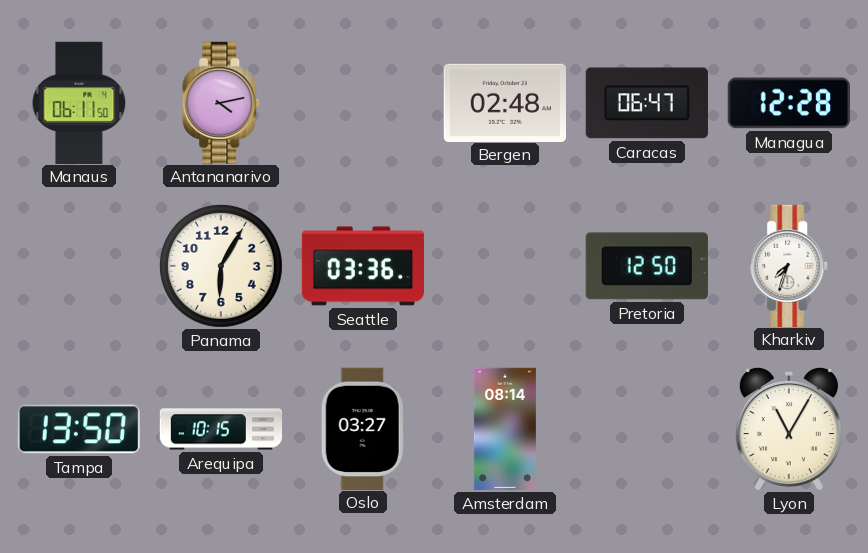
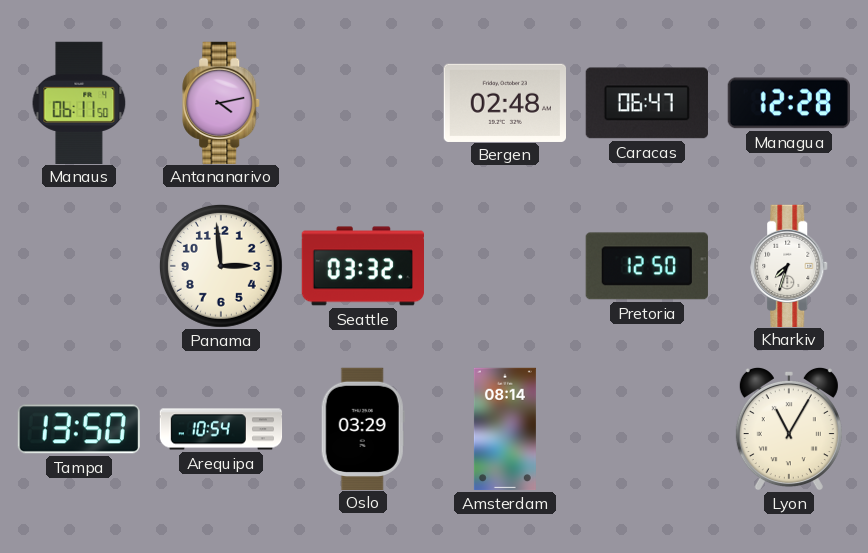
Panama: 6:05 -> 2:59
Seattle: 03:36 -> 03:32
Arequipa: 10:15 -> 10:54
Oslo: 03:27 -> 03:29
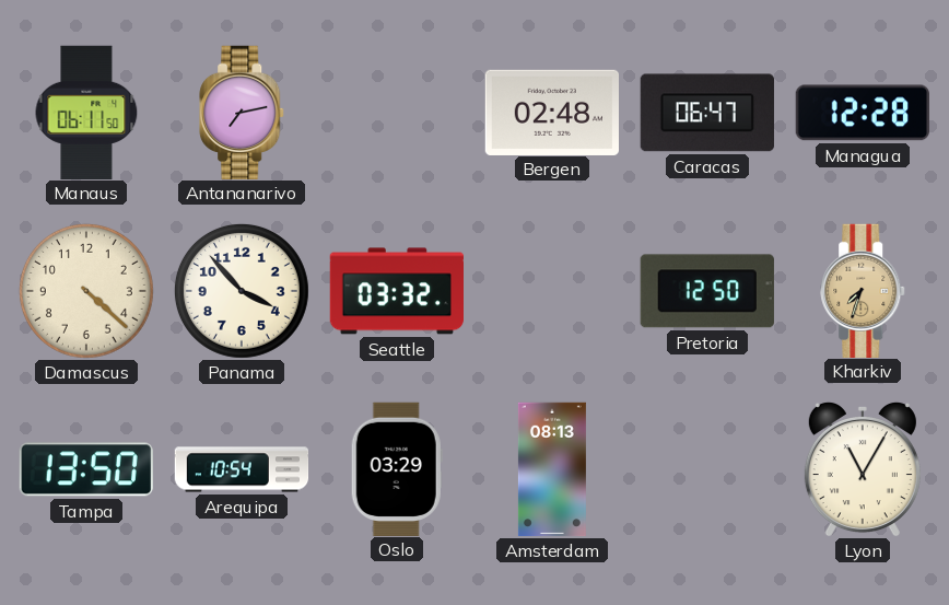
Antananarivo: 4:13 -> 7:13
Damascus: none -> 4:22
Panama: 2:59 -> 3:53
Kharkiv dial: white -> champagne
Amsterdam: 08:14 -> 08:13
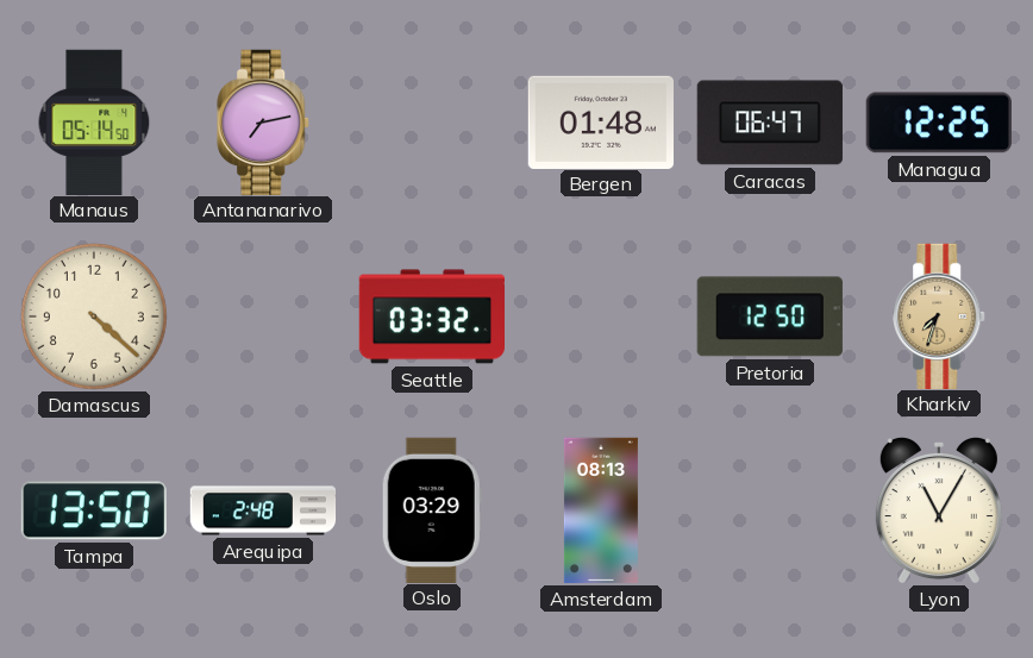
Manaus: 06:11 -> 05:14
Bergen: 02:48 -> 01:48
Managua: 12:28 -> 12:25
Panama: 3:53 -> none
Arequipa: 10:54 -> 2:48
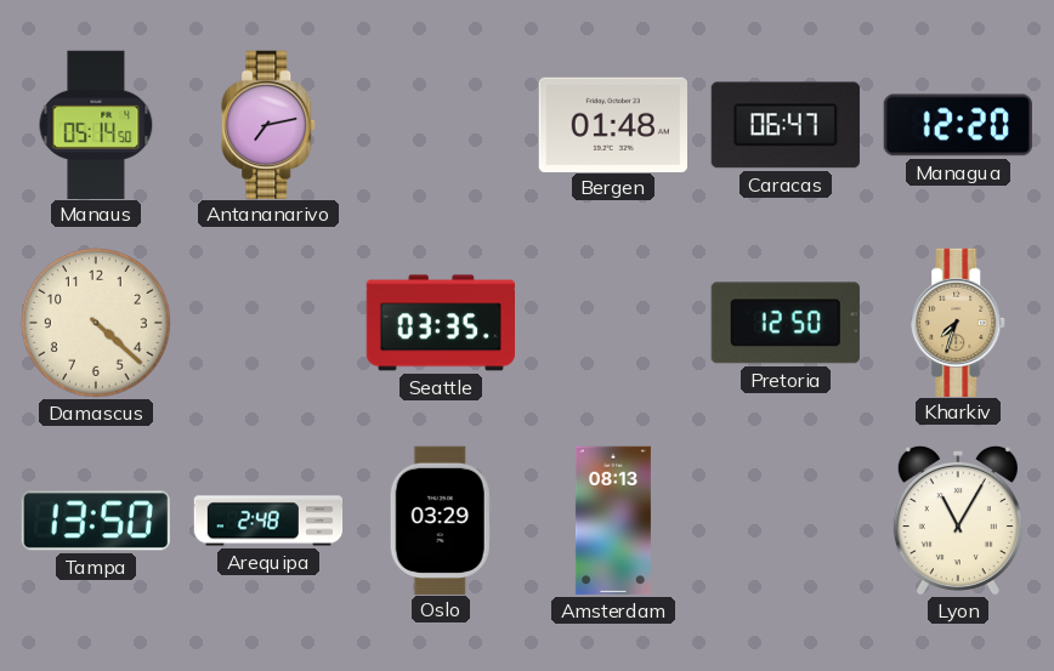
Managua: 12:25 -> 12:20
Seattle: 03:32 -> 03:35
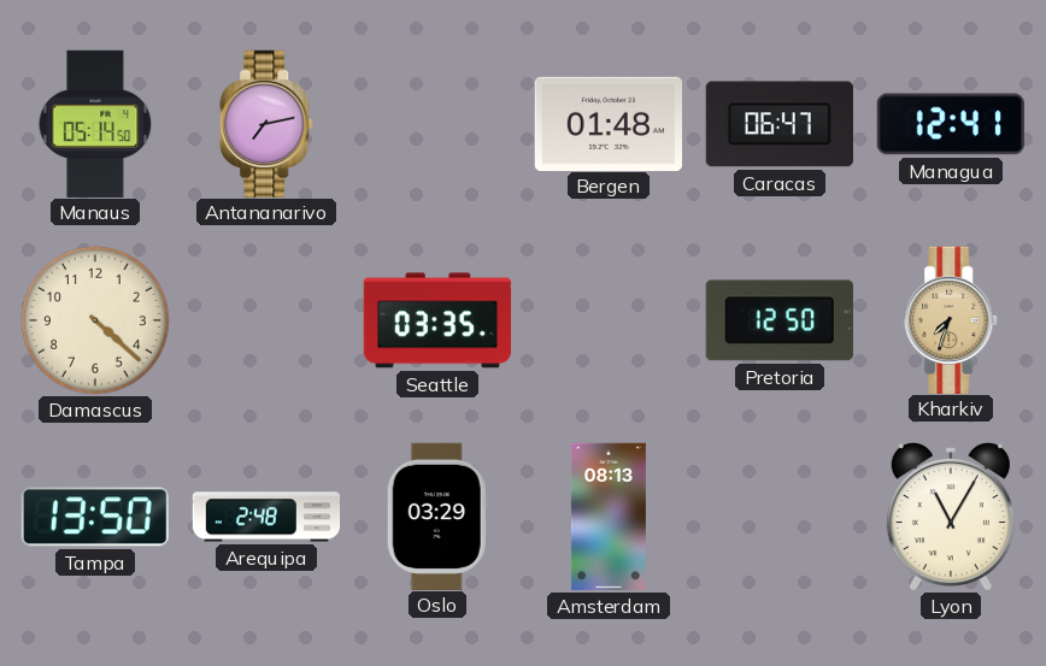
Managua: 12:20 -> 12:41
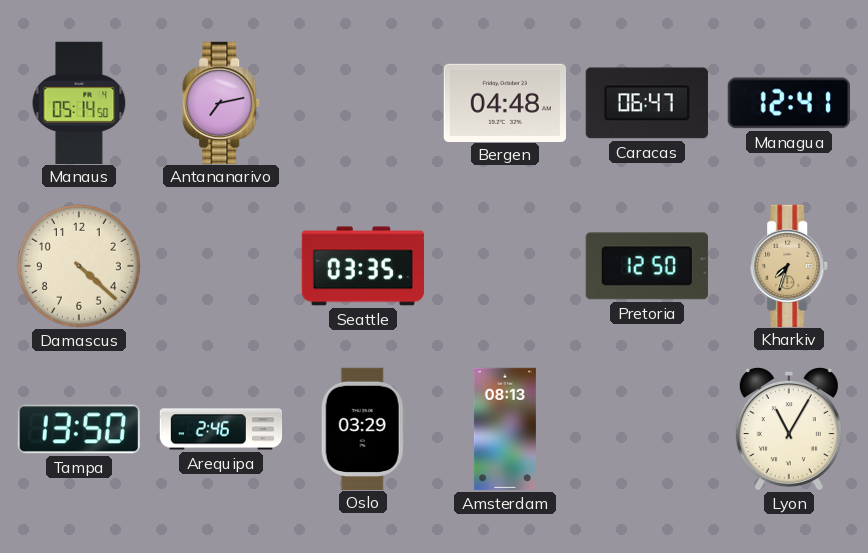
Bergen: 01:48 -> 04:48
Arequipa: 2:48 -> 2:46
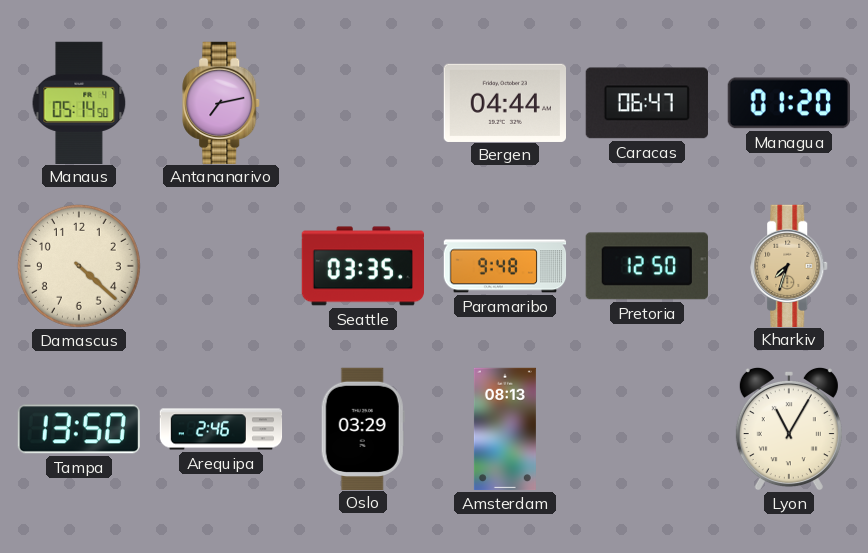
Bergen: 04:48 -> 04:44
Managua: 12:41 -> 01:20
Paramaribo: none -> 9:48
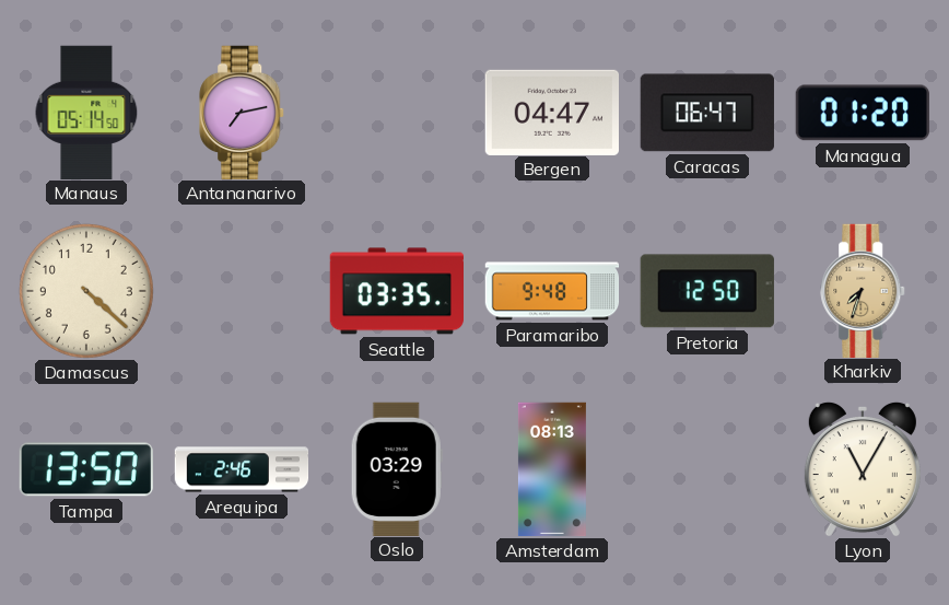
Bergen: 04:44 -> 04:47
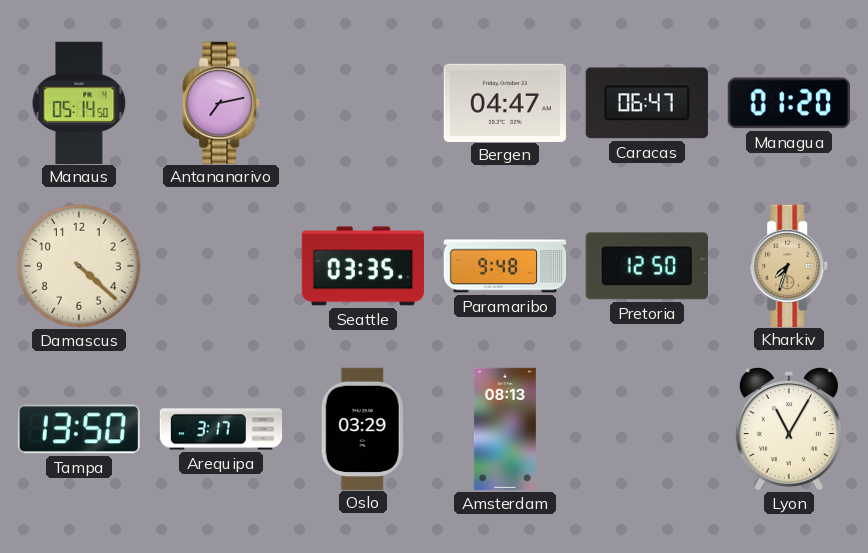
Arequipa: 2:46 -> 3:17
